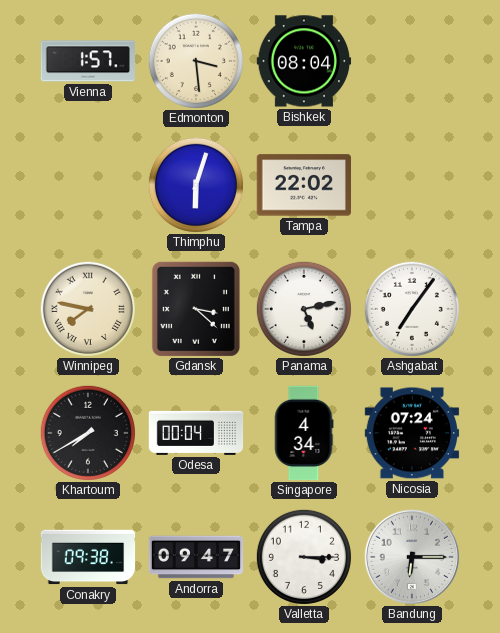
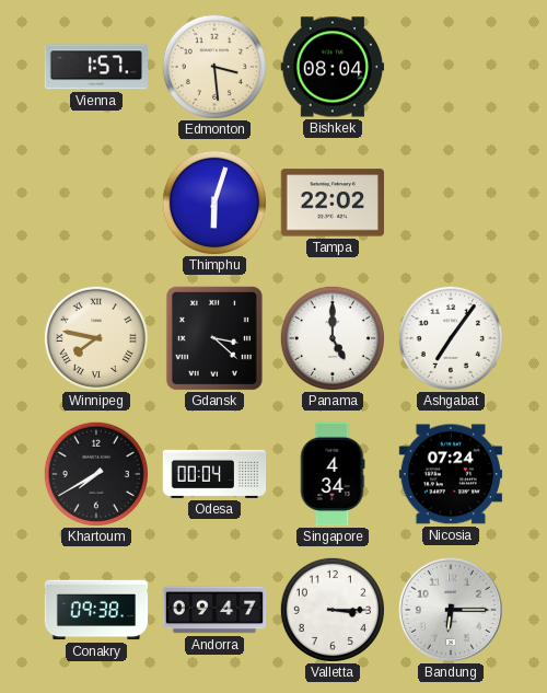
Panama: 5:13 -> 5:00
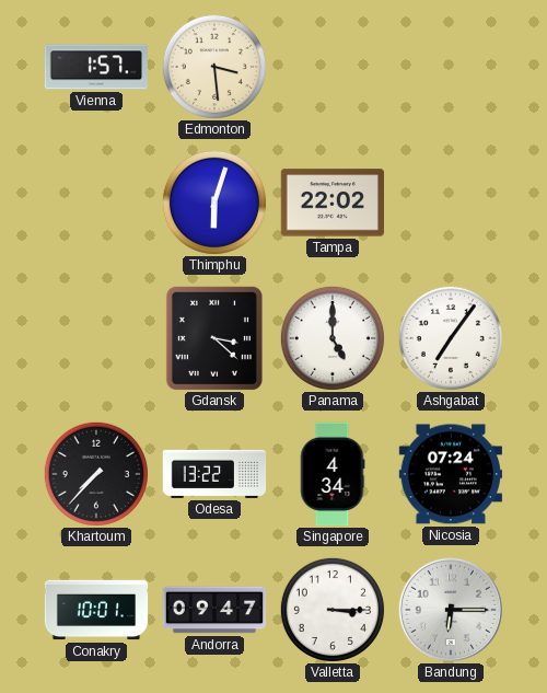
Bishkek: 08:04 -> none
Winnipeg: 7:47 -> none
Khartoum: 7:40 -> 7:37
Odesa: 00:04 -> 13:22
Conakry: 09:38 -> 10:01
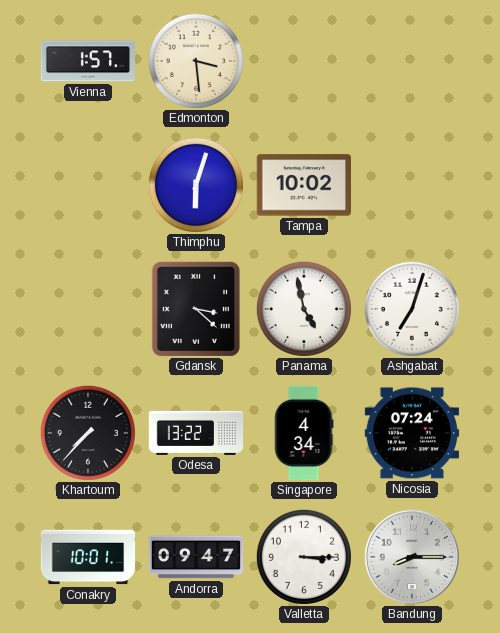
Tampa: 22:02 -> 10:02
Panama: 5:00 -> 4:58
Ashgabat: 7:06 -> 7:03
Bandung: 6:15 -> 8:15
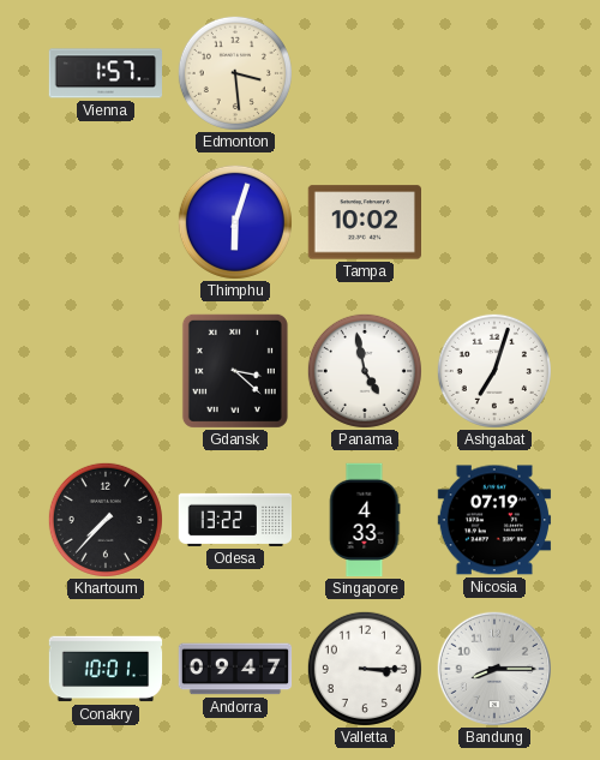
Singapore: 4:34 -> 4:33
Nicosia: 07:24 -> 07:19
